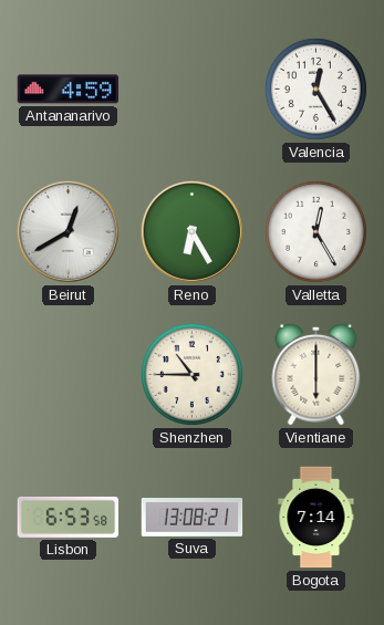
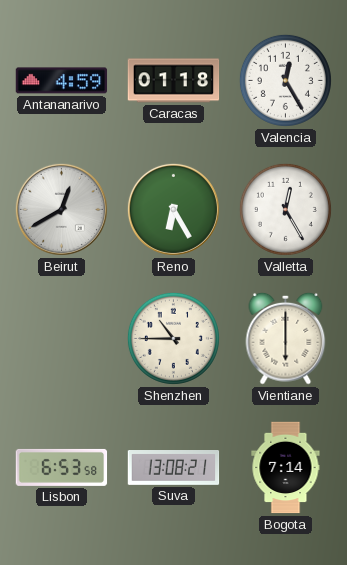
Caracas: none -> 01:18
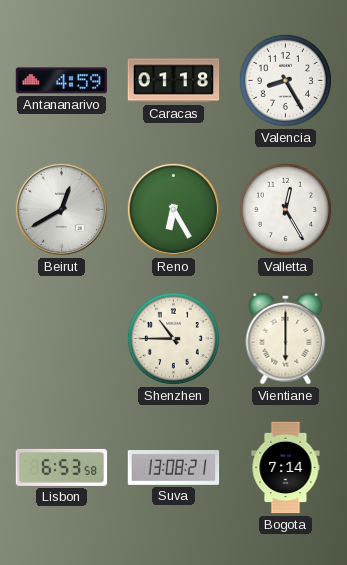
Valencia: 12:25 -> 8:25
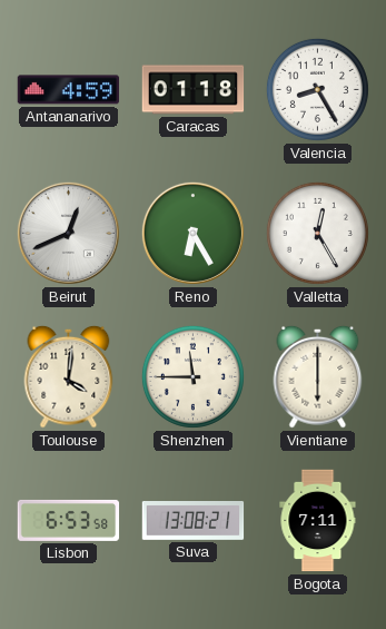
Beirut: 12:40 -> 12:41
Toulouse: none -> 4:01
Shenzhen: 10:45 -> 11:45
Bogota: 7:14 -> 7:11
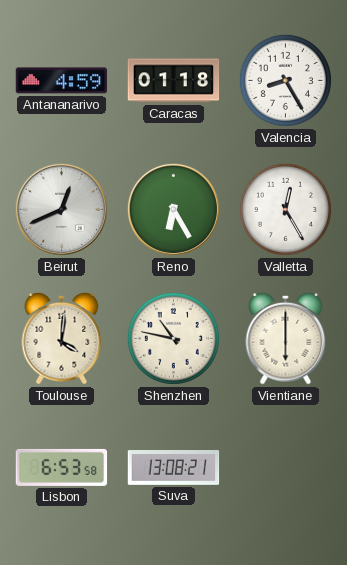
Shenzhen: 11:45 -> 10:47
Bogota: 7:11 -> none
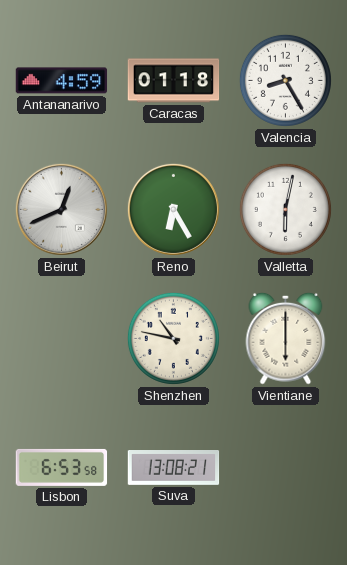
Valletta: 12:25 -> 6:02
Toulouse: 4:01 -> none
